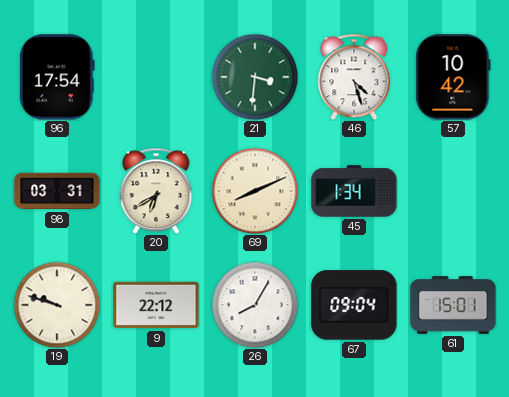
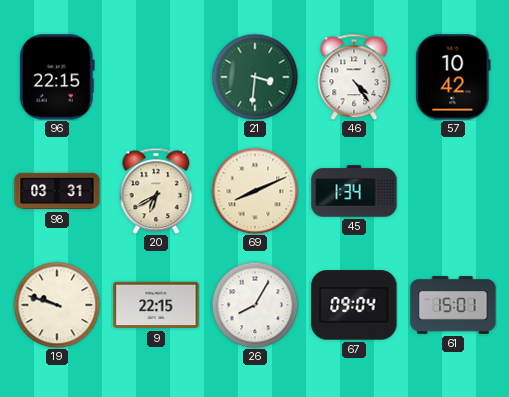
96: 17:54 -> 22:15
46: 4:27 -> 4:24
9: 22:12 -> 22:15
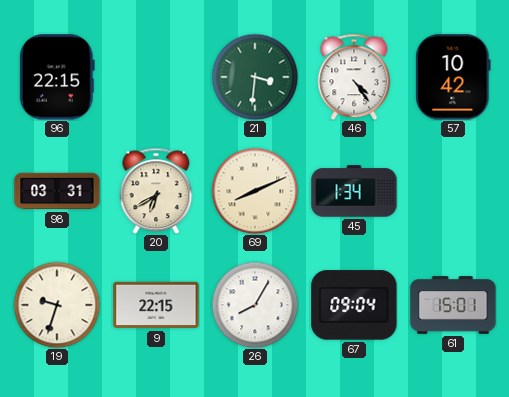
19: 9:48 -> 9:33
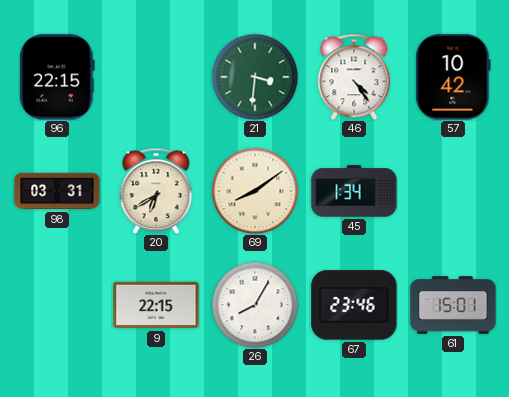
69: 8:11 -> 8:09
19: 9:33 -> none
67: 09:04 -> 23:46
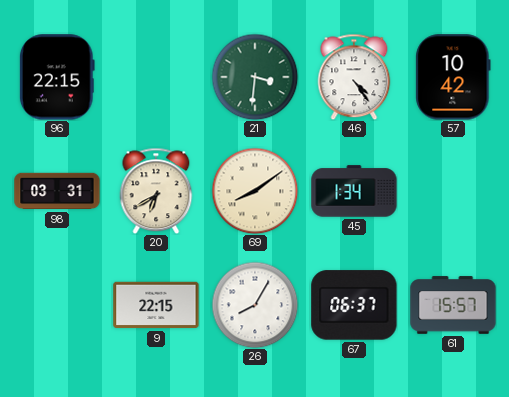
67: 23:46 -> 06:37
61: 15:01 -> 15:57
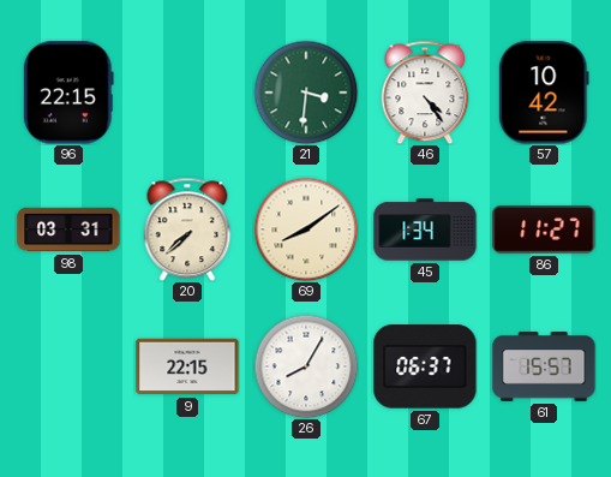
20: 6:40 -> 7:38
86: none -> 11:27
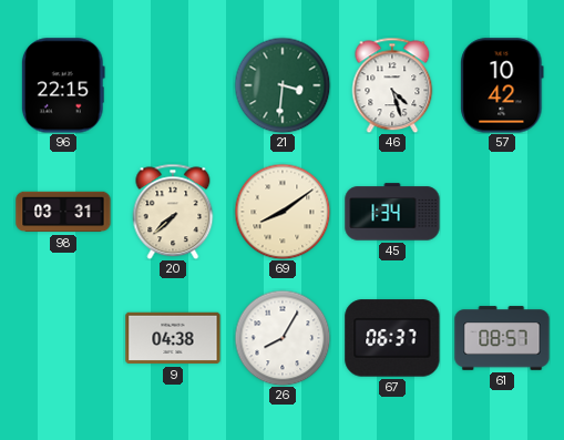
46: 4:24 -> 4:27
86: 11:27 -> none
9: 22:15 -> 04:38
61: 15:57 -> 08:57
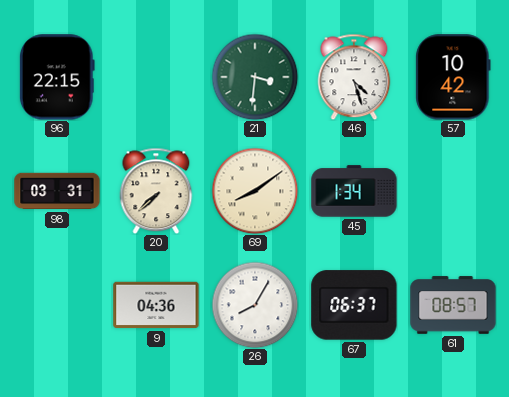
9: 04:38 -> 04:36
